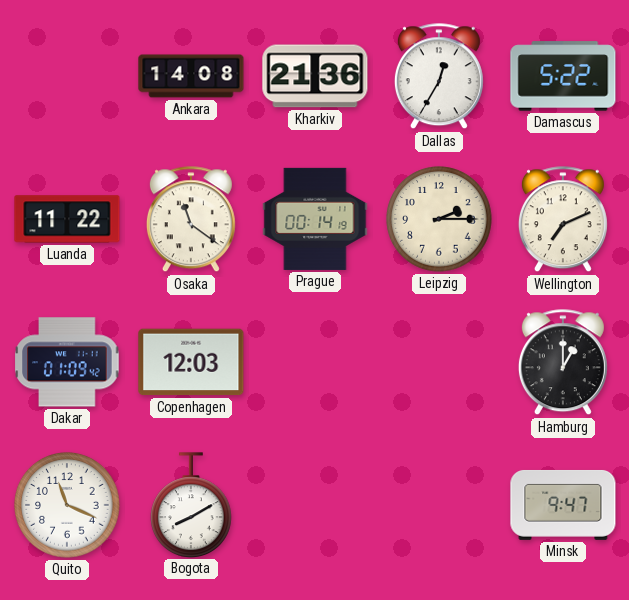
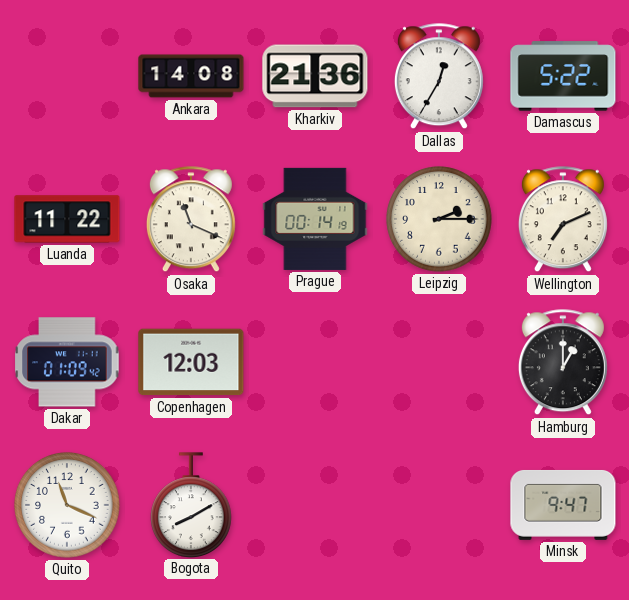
Osaka: 11:21 -> 11:19
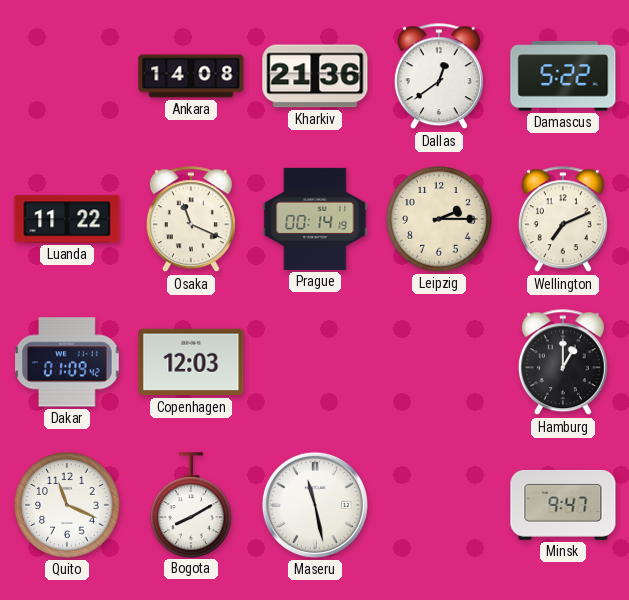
Dallas: 12:35 -> 12:39
Maseru: none -> 11:28
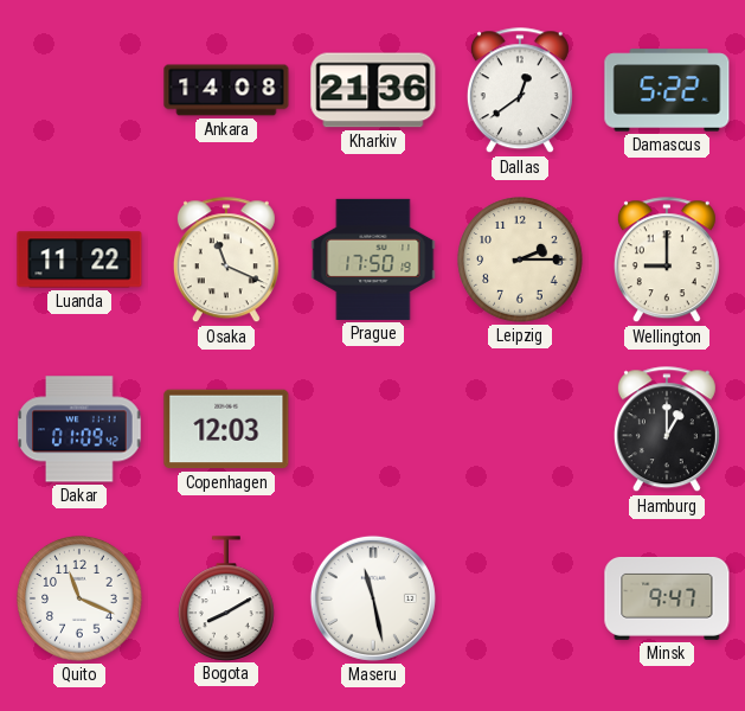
Prague: 00:14 -> 17:50
Wellington: 7:11 -> 9:00
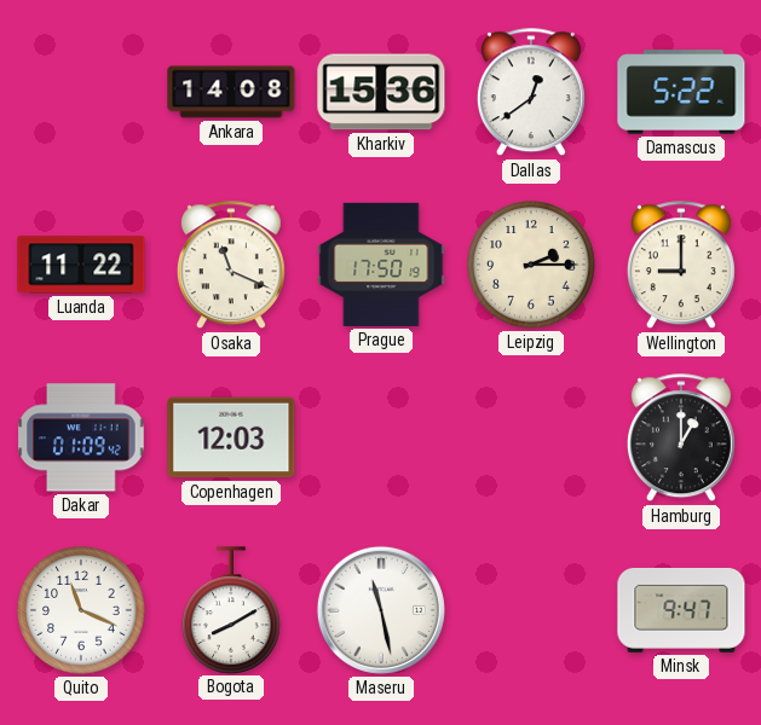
Kharkiv: 21:36 -> 15:36
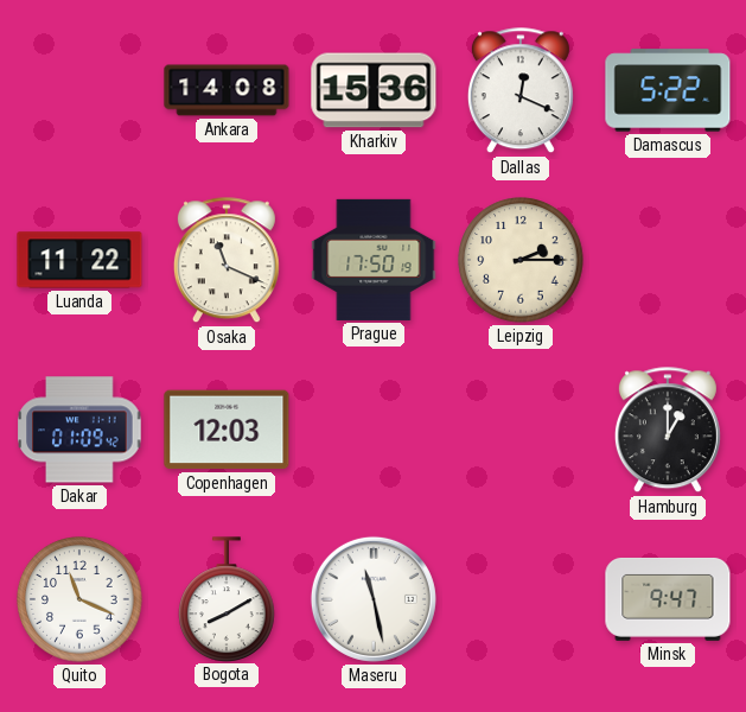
Dallas: 12:39 -> 12:19
Wellington: 9:00 -> none
